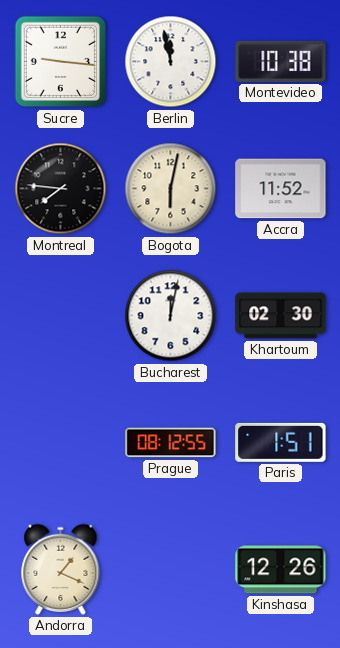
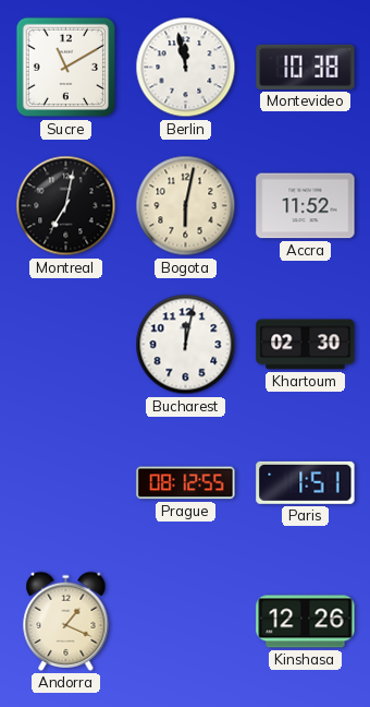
Sucre: 9:16 -> 11:10
Montreal: 7:46 -> 7:02
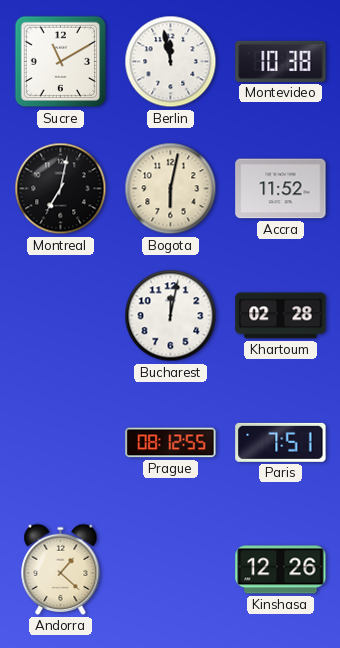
Khartoum: 02:30 -> 02:28
Paris: 1:51 -> 7:51
Andorra: 1:19 -> 1:22
